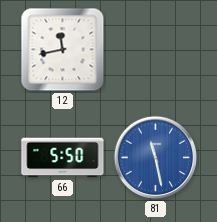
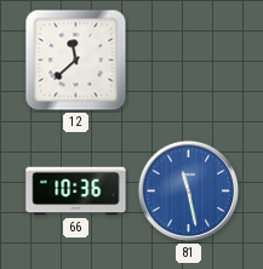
12: 11:43 -> 11:38
66: 5:50 -> 10:36
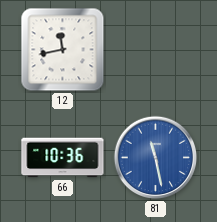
12: 11:38 -> 11:43
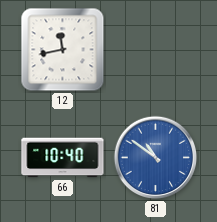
66: 10:36 -> 10:40
81: 11:28 -> 10:51
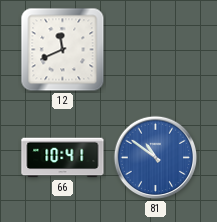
12: 11:43 -> 11:41
66: 10:40 -> 10:41
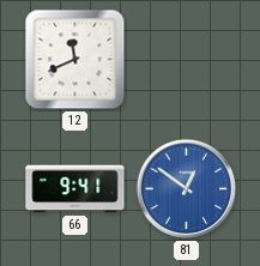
66: 10:41 -> 9:41
81: 10:51 -> 12:51
